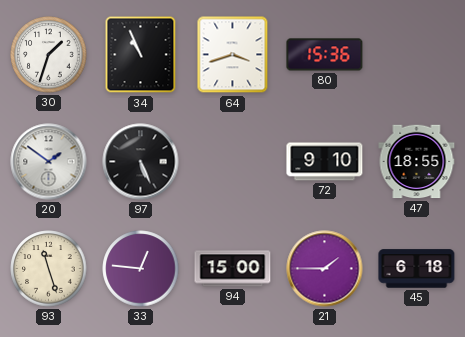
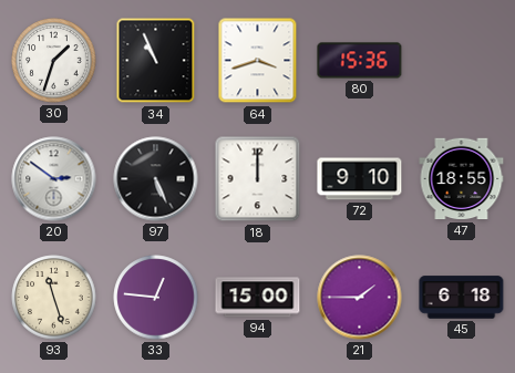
20: 1:51 -> 2:51
18: none -> 12:00
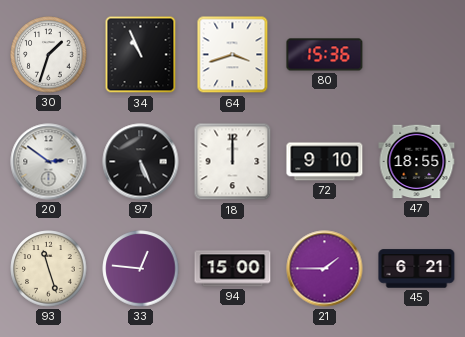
45: 6:18 -> 6:21
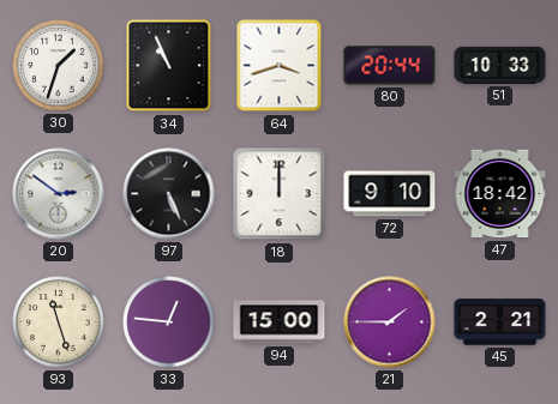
80: 15:36 -> 20:44
51: none -> 10:33
47: 18:55 -> 18:42
45: 6:21 -> 2:21
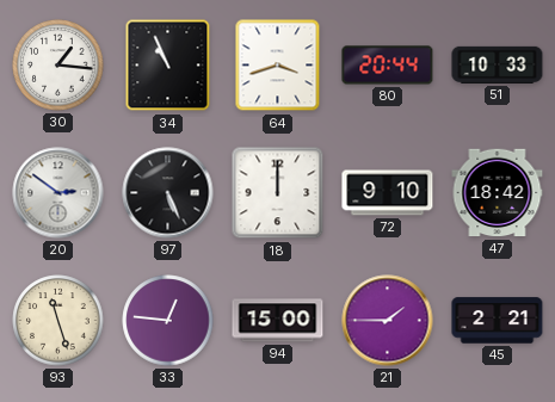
30: 1:33 -> 1:16
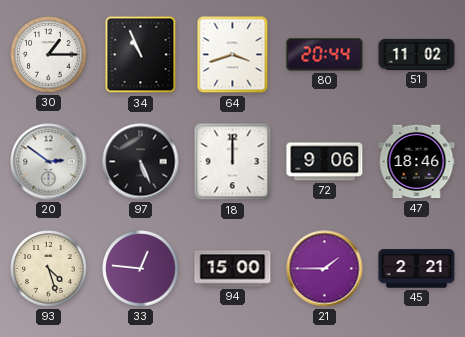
30: 1:16 -> 1:15
51: 10:33 -> 11:02
72: 9:10 -> 9:06
47: 18:42 -> 18:46
93: 11:27 -> 4:27
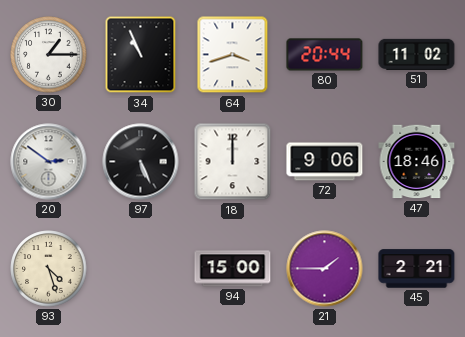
33: 12:46 -> none
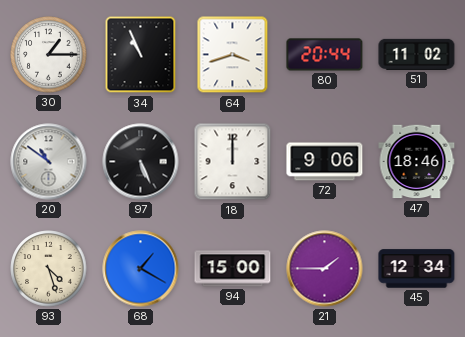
20: 2:51 -> 10:51
68: none -> 1:20
45: 2:21 -> 12:34
